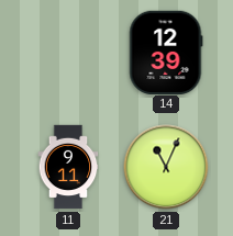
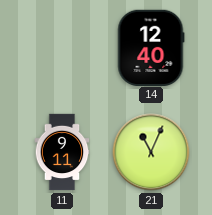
14: 12:39 -> 12:40
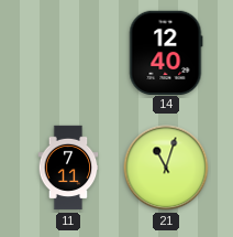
11: 9:11 -> 7:11
21: 11:04 -> 11:03
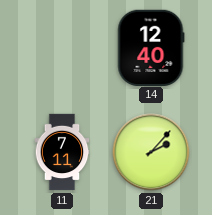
21: 11:03 -> 2:07
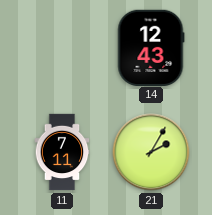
14: 12:40 -> 12:43
21: 2:07 -> 2:05
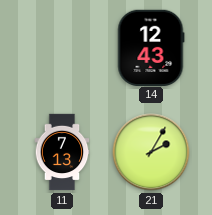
11: 7:11 -> 7:13
